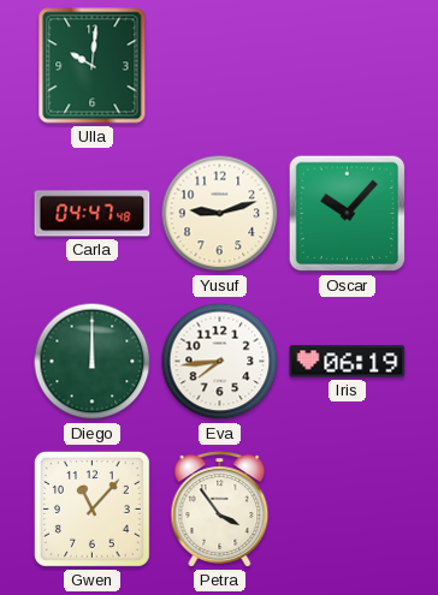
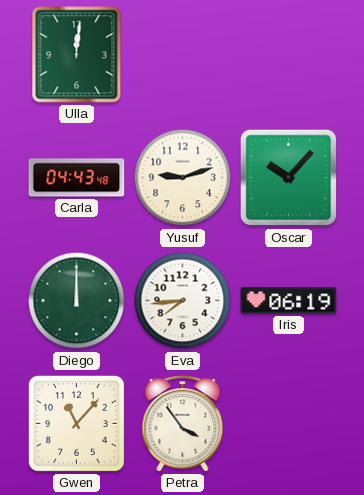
Ulla: 10:01 -> 12:01
Carla: 04:47 -> 04:43
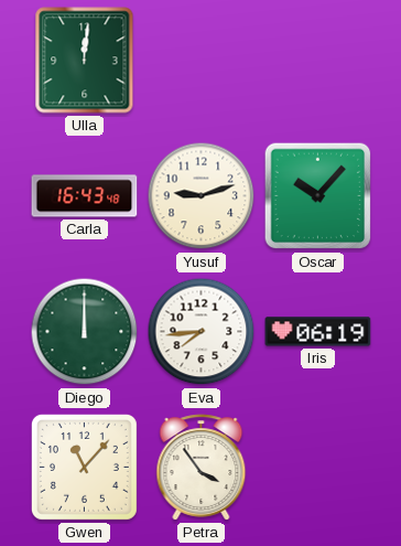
Carla: 04:43 -> 16:43
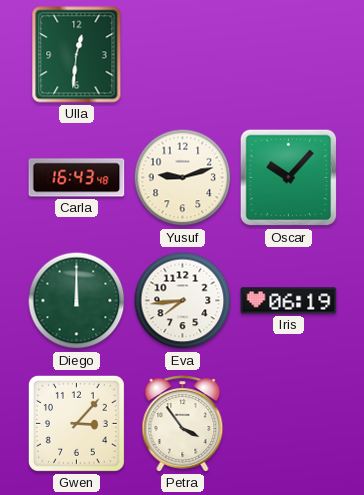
Ulla: 12:01 -> 12:31
Gwen: 11:07 -> 3:07
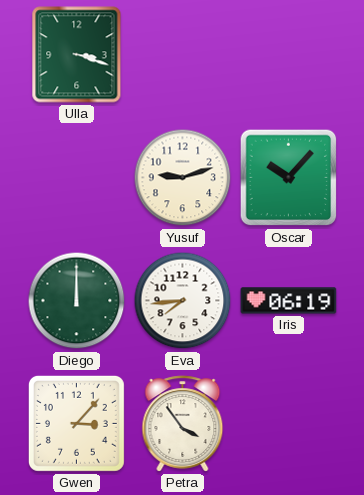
Ulla: 12:31 -> 3:18
Carla: 16:43 -> none
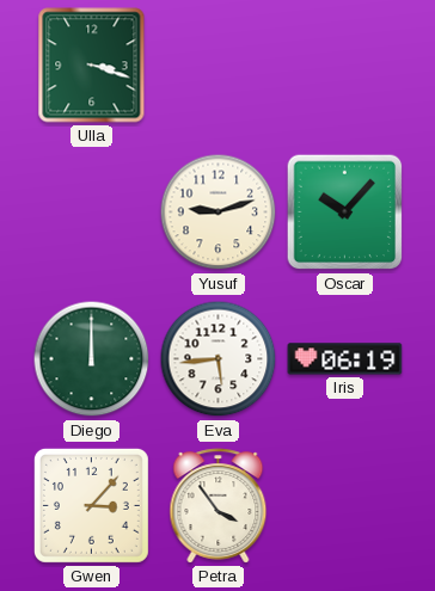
Eva: 7:44 -> 5:44
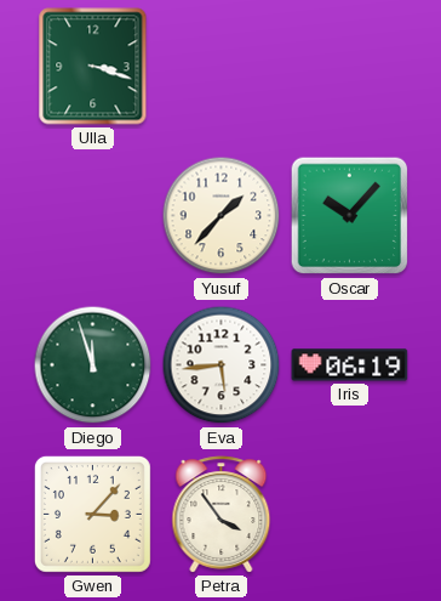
Yusuf: 9:12 -> 1:37
Diego: 12:00 -> 11:57
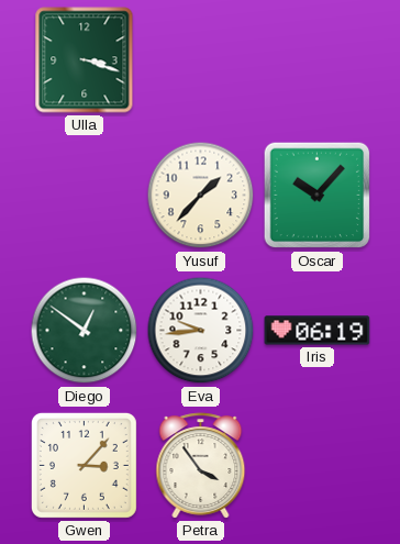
Diego: 11:57 -> 12:51
Eva: 5:44 -> 9:44
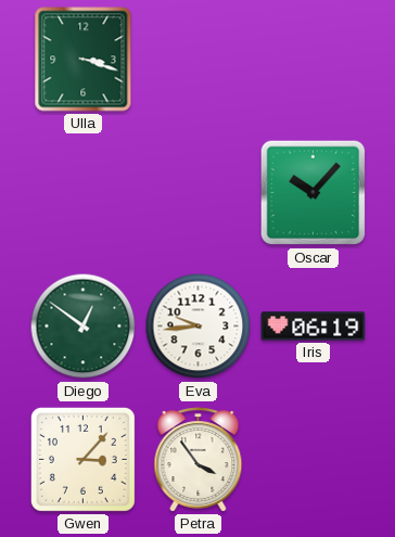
Yusuf: 1:37 -> none
